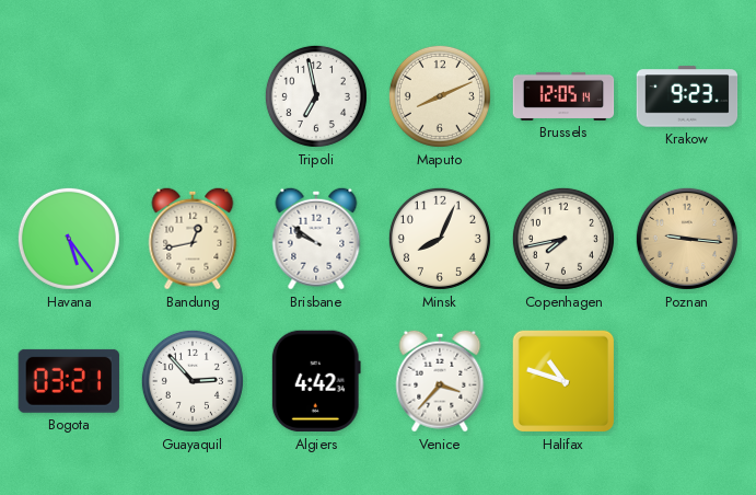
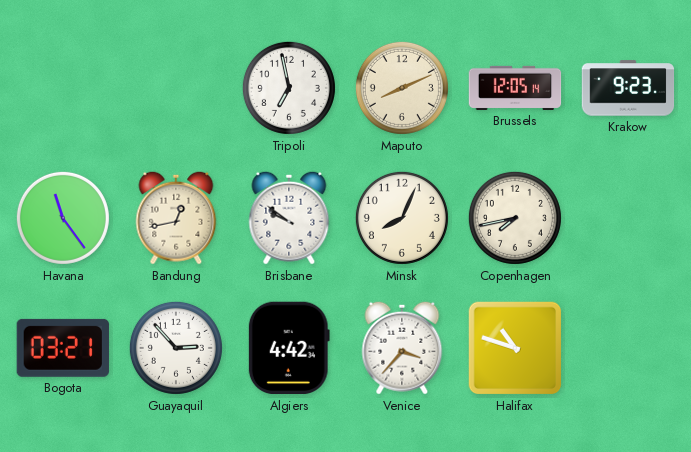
Havana: 5:24 -> 11:24
Poznan: 9:16 -> none
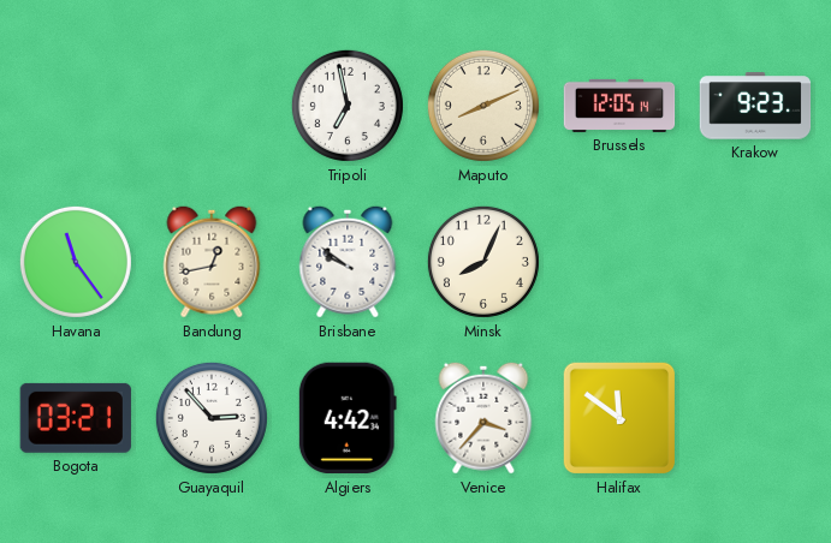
Copenhagen: 7:43 -> none
Halifax: 10:48 -> 11:51
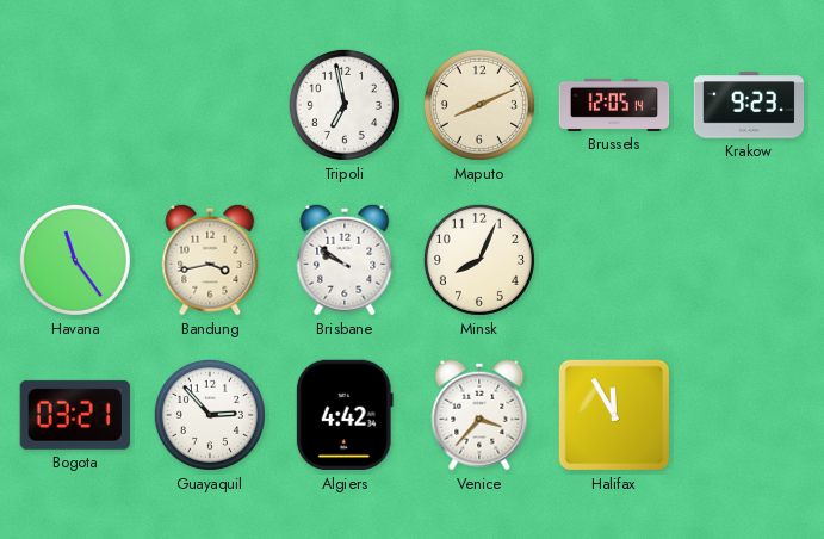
Bandung: 12:43 -> 3:43
Halifax: 11:51 -> 11:55
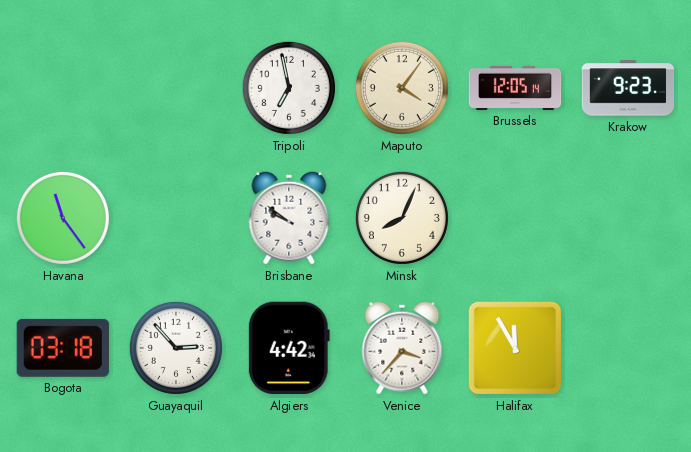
Maputo: 8:11 -> 4:06
Bandung: 3:43 -> none
Bogota: 03:21 -> 03:18
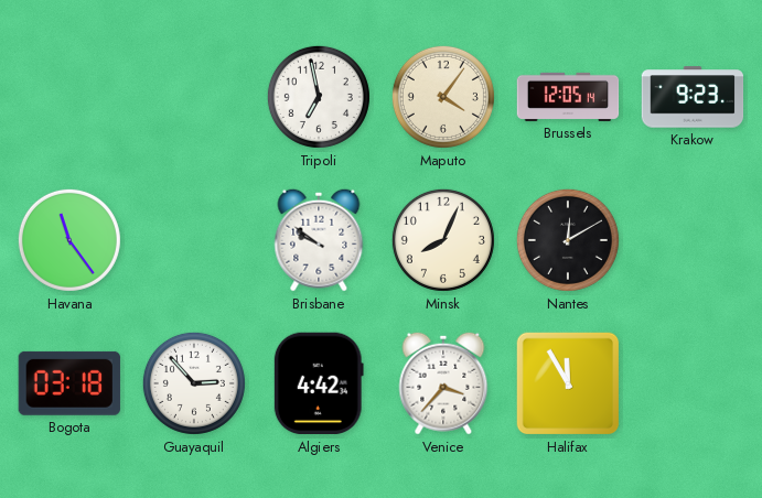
Nantes: none -> 12:10
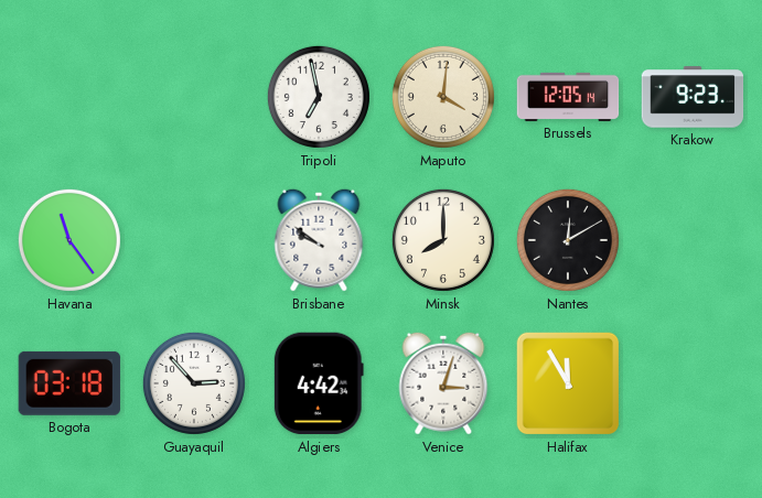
Maputo: 4:06 -> 4:01
Minsk: 8:04 -> 8:00
Venice: 3:37 -> 3:03
